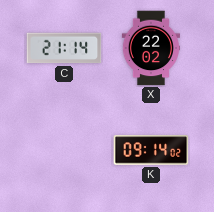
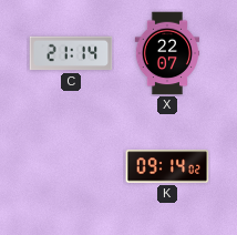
X: 22:02 -> 22:07
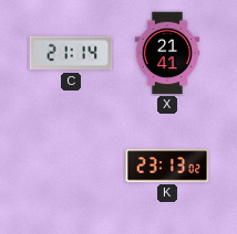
X: 22:07 -> 21:41
K: 09:14 -> 23:13
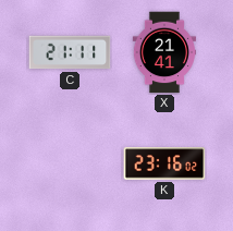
C: 21:14 -> 21:11
K: 23:13 -> 23:16
